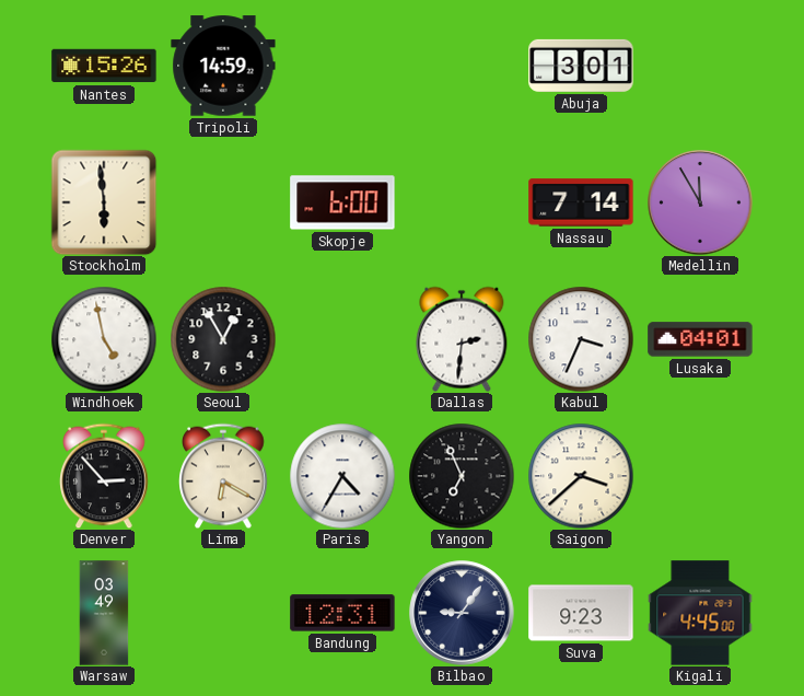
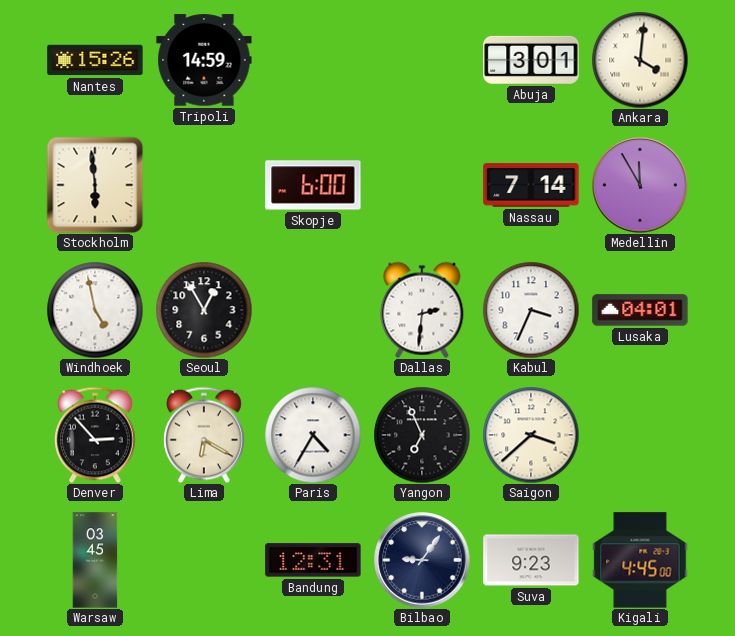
Ankara: none -> 4:01
Warsaw: 03:49 -> 03:45
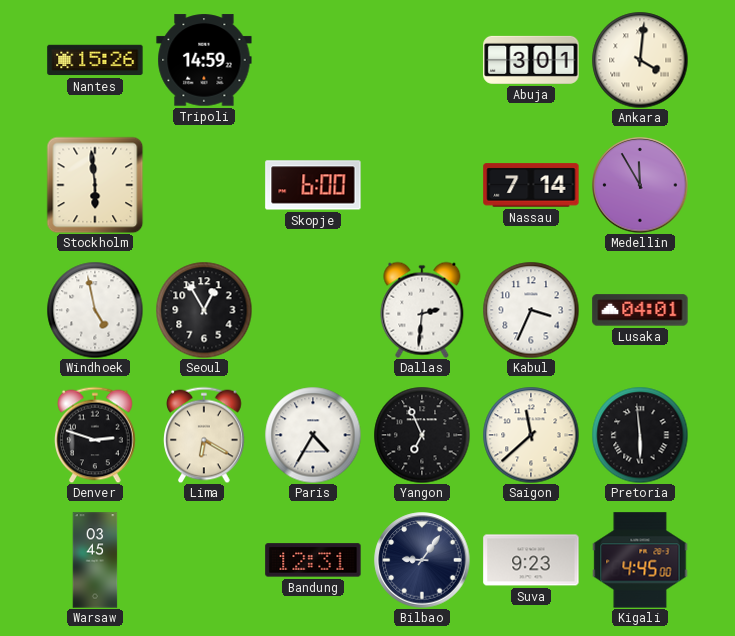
Denver: 2:53 -> 2:48
Saigon: 3:38 -> 11:38
Pretoria: none -> 5:59
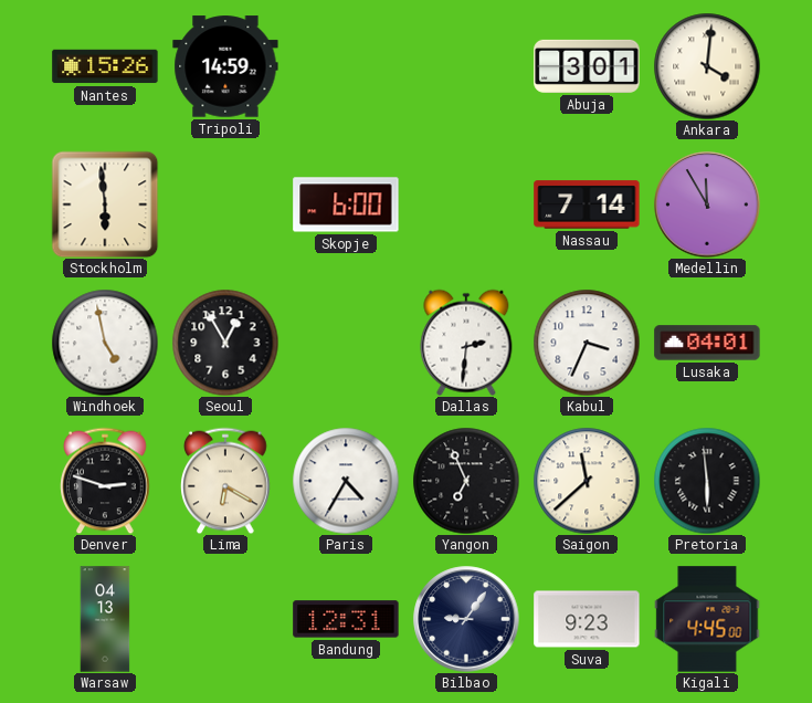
Warsaw: 03:45 -> 04:13
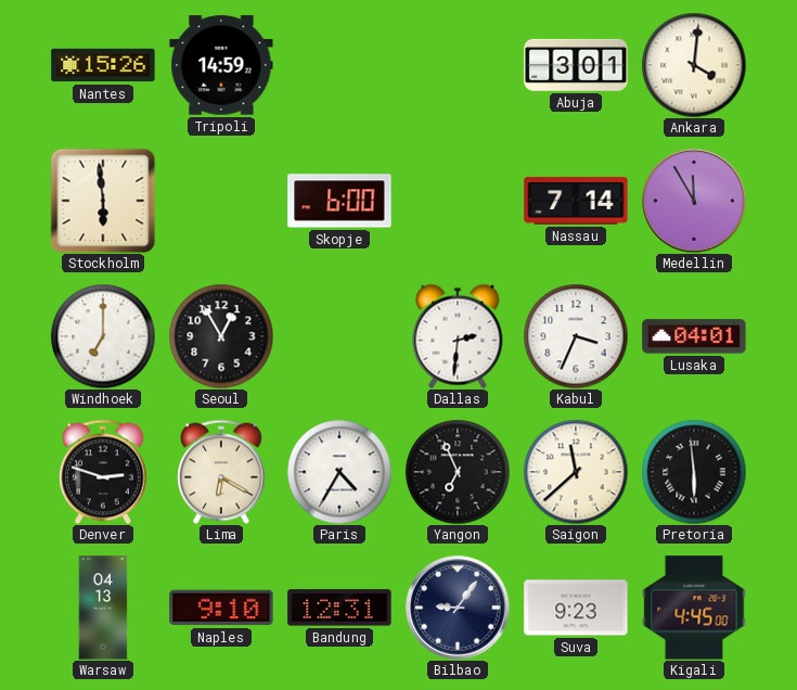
Windhoek: 4:58 -> 7:00
Naples: none -> 9:10
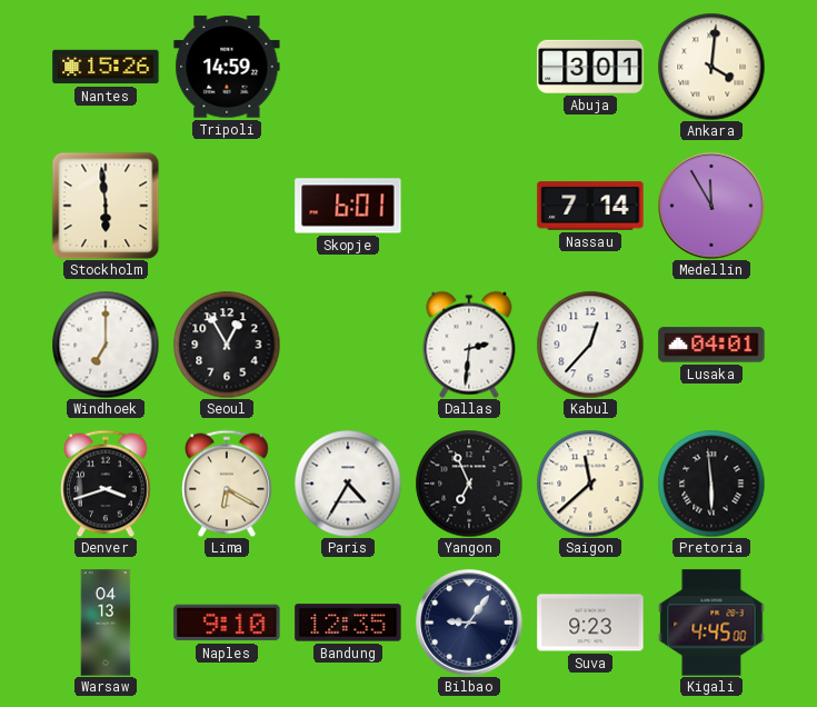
Skopje: 6:00 -> 6:01
Kabul: 3:34 -> 12:37
Denver: 2:48 -> 3:42
Bandung: 12:31 -> 12:35
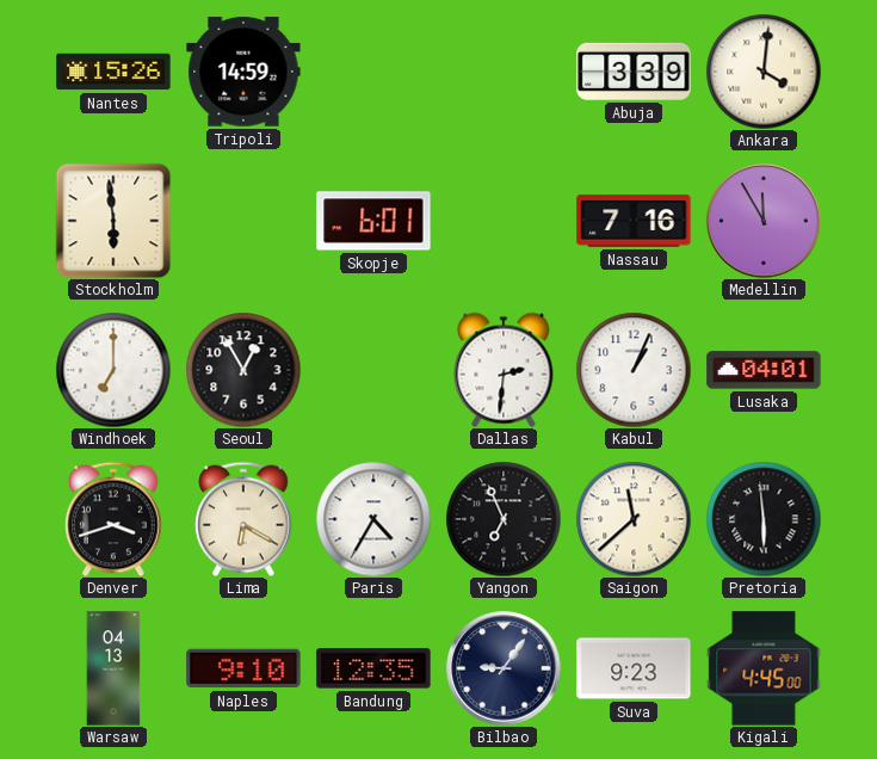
Abuja: 3:01 -> 3:39
Nassau: 7:14 -> 7:16
Kabul: 12:37 -> 1:04
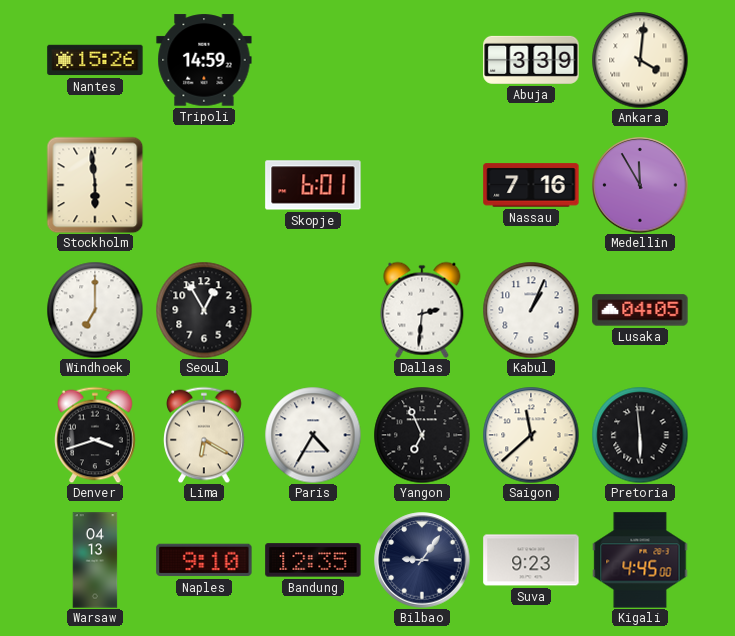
Lusaka: 04:01 -> 04:05
